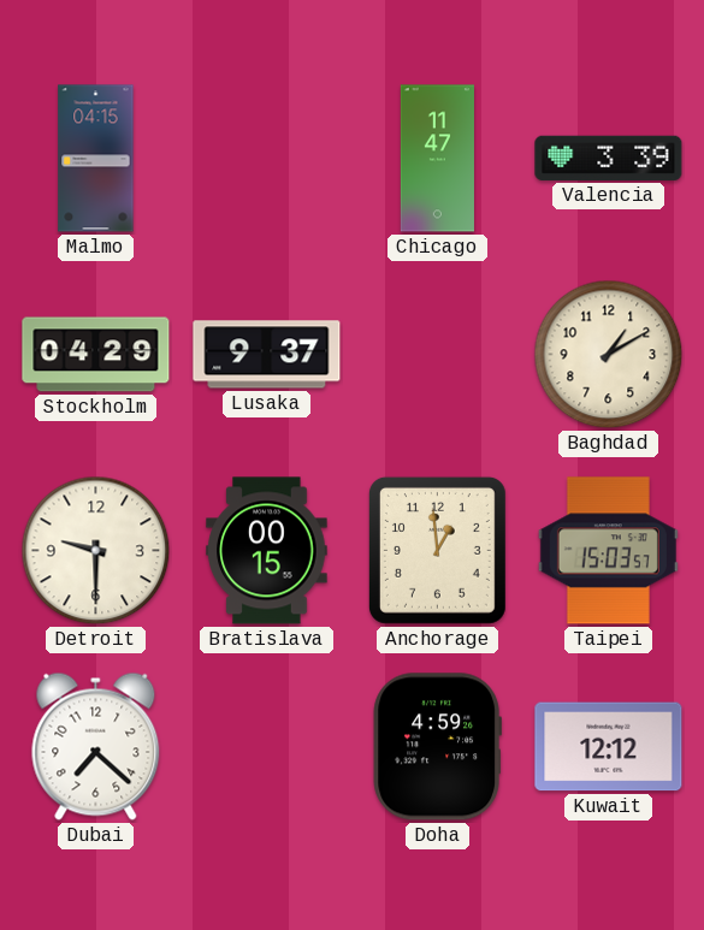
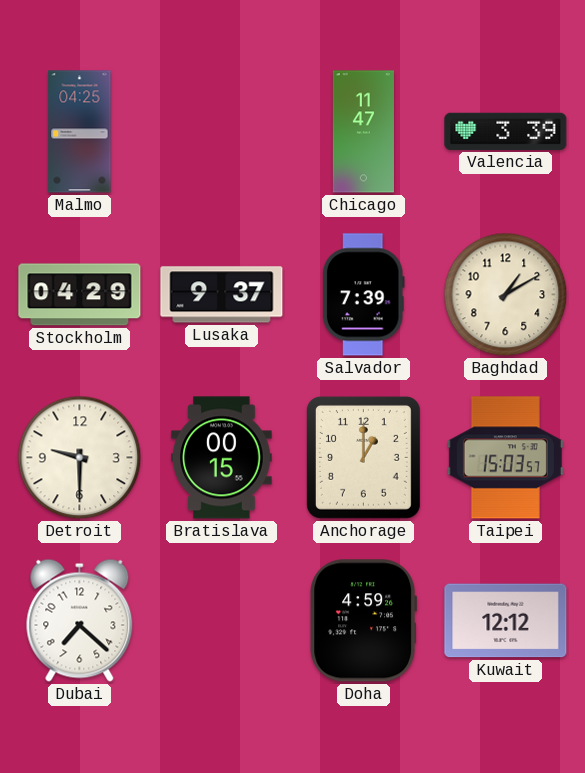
Malmo: 04:15 -> 04:25
Salvador: none -> 7:39
Anchorage: 12:59 -> 1:00
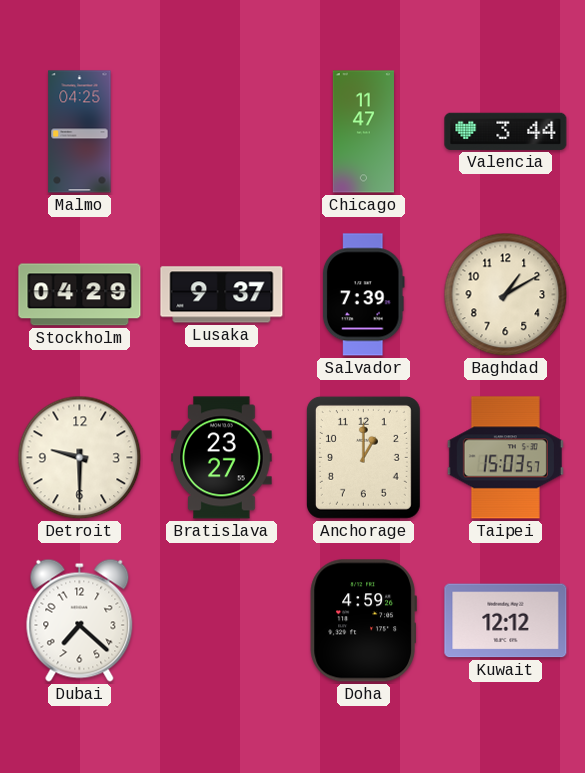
Valencia: 3:39 -> 3:44
Bratislava: 00:15 -> 23:27
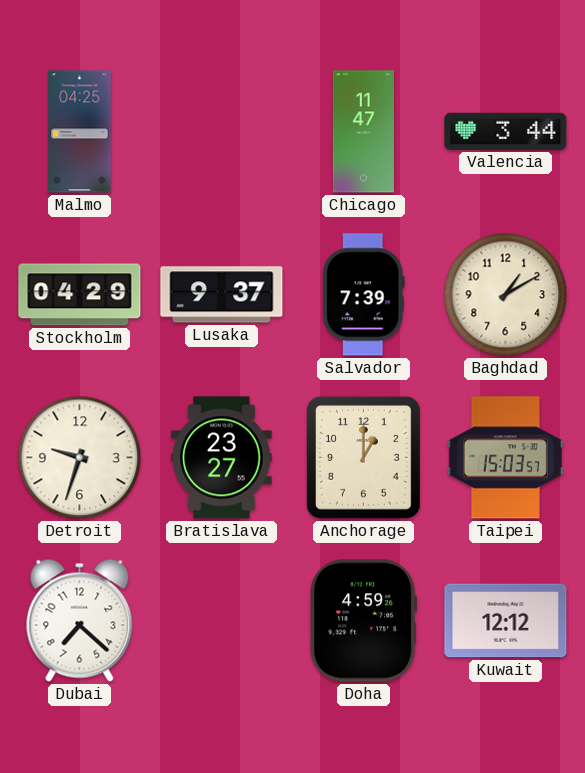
Detroit: 9:30 -> 9:33
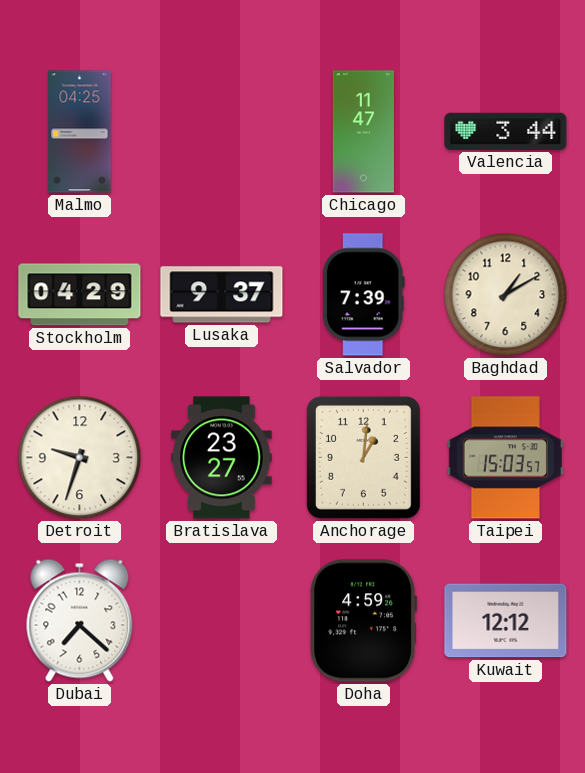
Anchorage: 1:00 -> 1:01
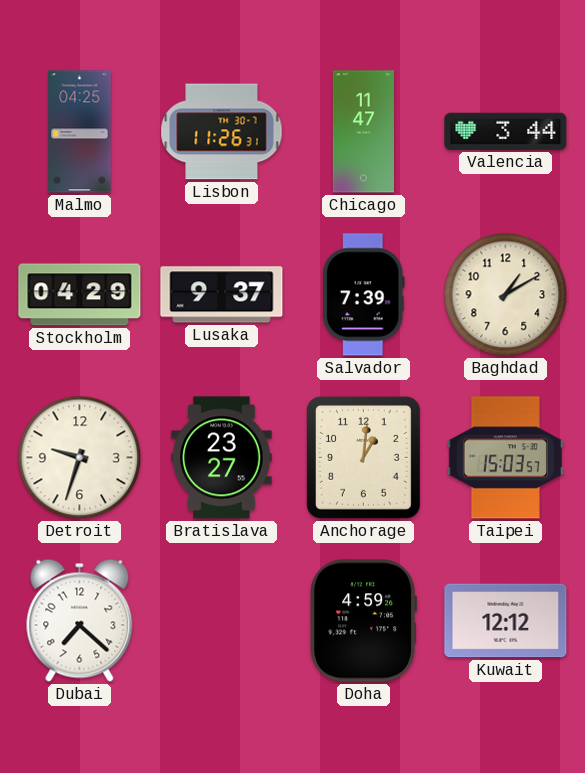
Lisbon: none -> 11:26
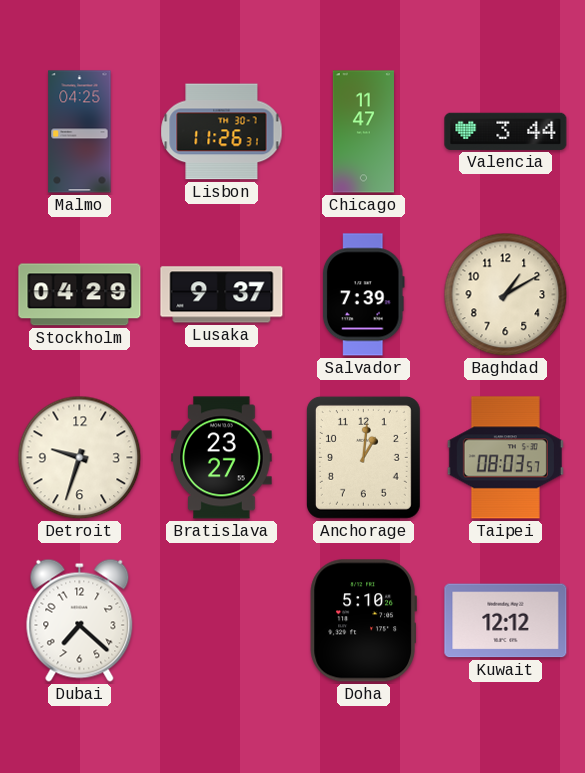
Taipei: 15:03 -> 08:03
Doha: 4:59 -> 5:10
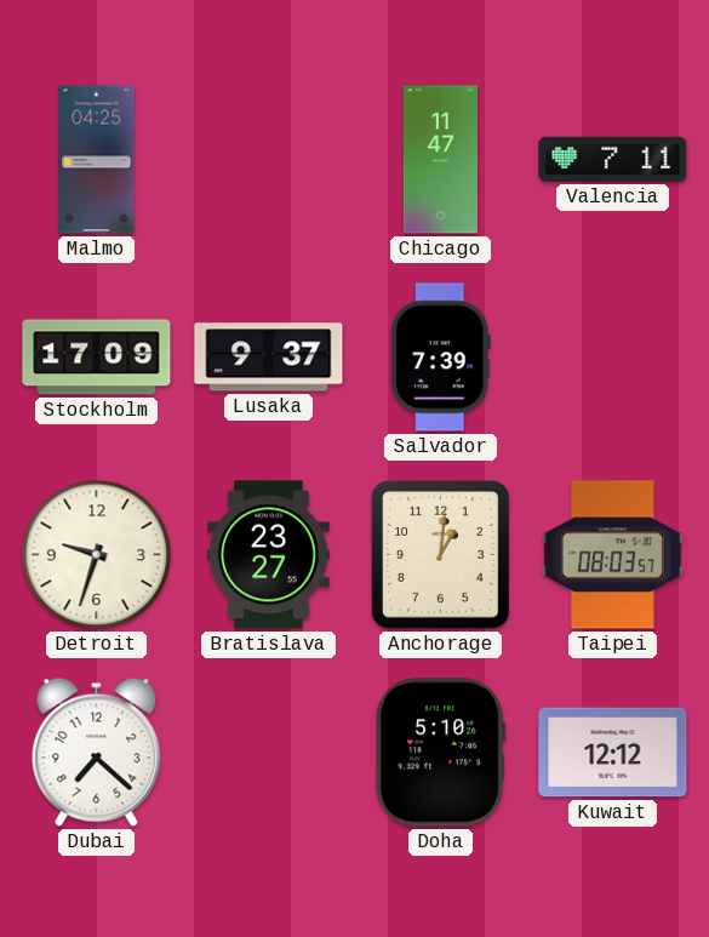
Lisbon: 11:26 -> none
Valencia: 3:44 -> 7:11
Stockholm: 04:29 -> 17:09
Baghdad: 1:10 -> none
